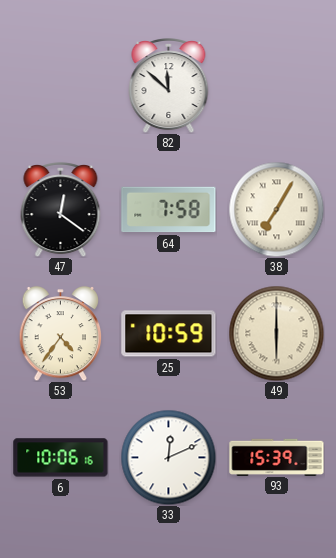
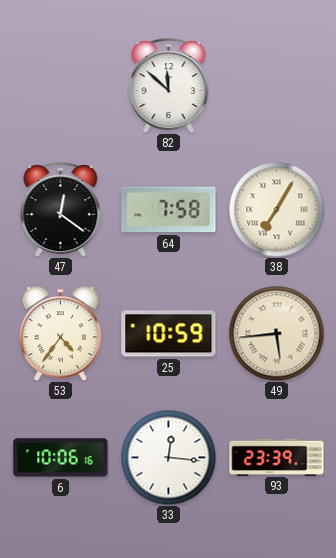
49: 6:00 -> 5:44
33: 12:11 -> 12:16
93: 15:39 -> 23:39
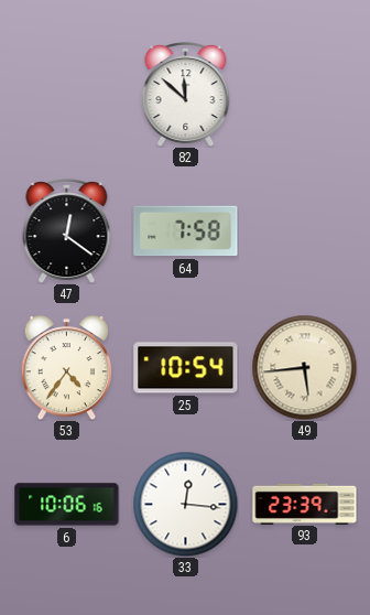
38: 7:05 -> none
25: 10:59 -> 10:54
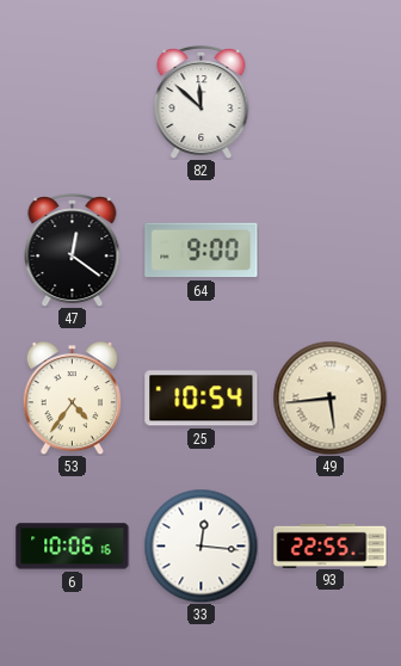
64: 7:58 -> 9:00
93: 23:39 -> 22:55
